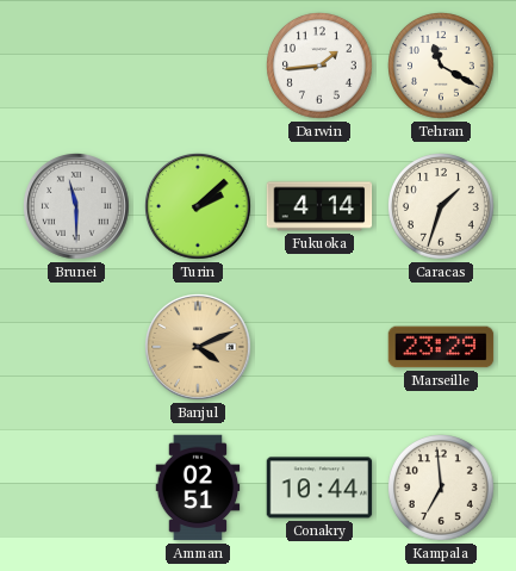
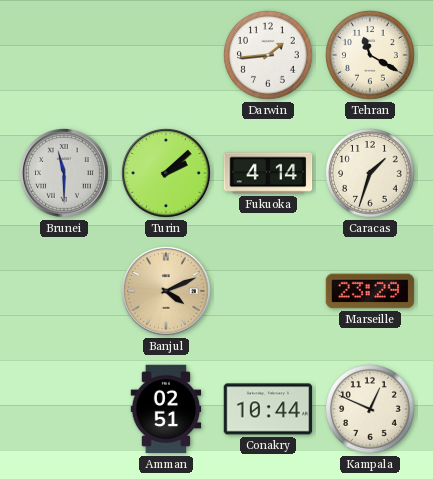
Kampala: 6:59 -> 12:49
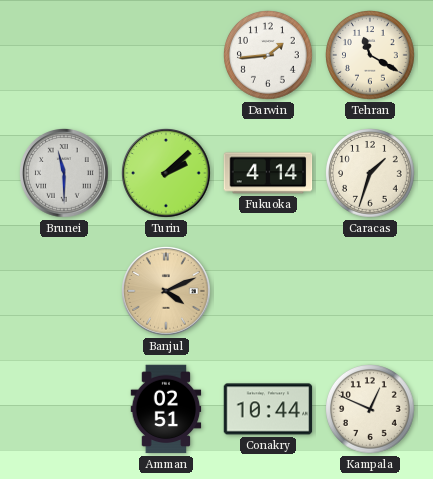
Marseille: 23:29 -> none
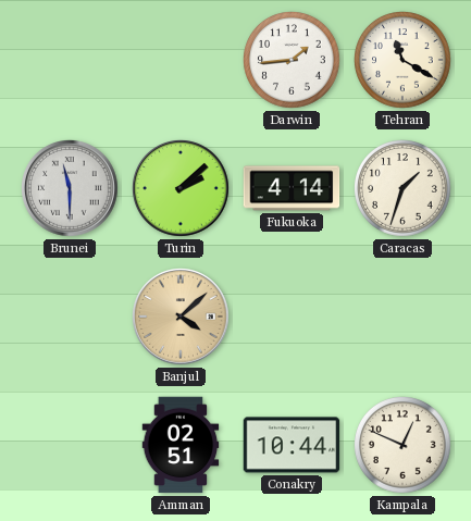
Banjul: 4:11 -> 4:08
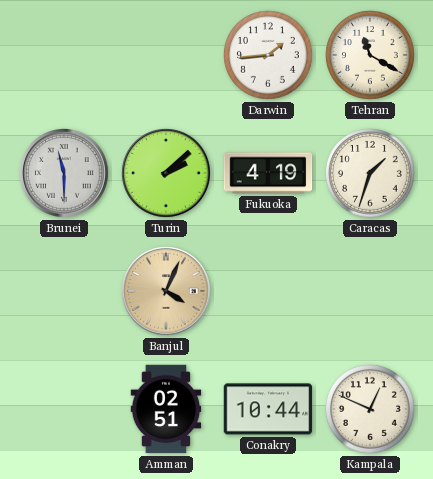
Fukuoka: 4:14 -> 4:19
Banjul: 4:08 -> 4:04
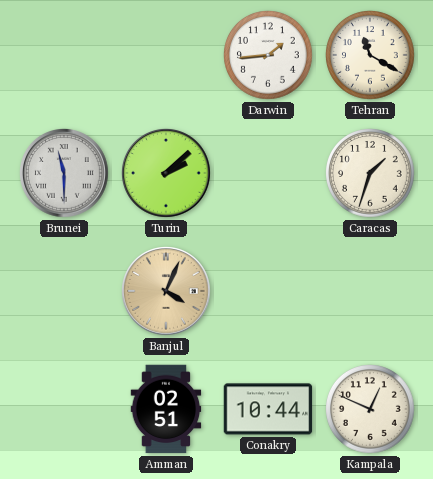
Fukuoka: 4:19 -> none
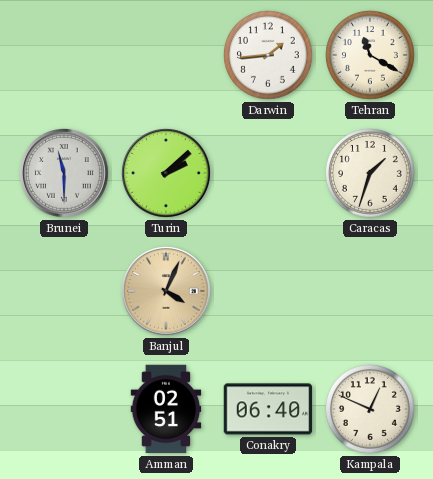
Conakry: 10:44 -> 06:40
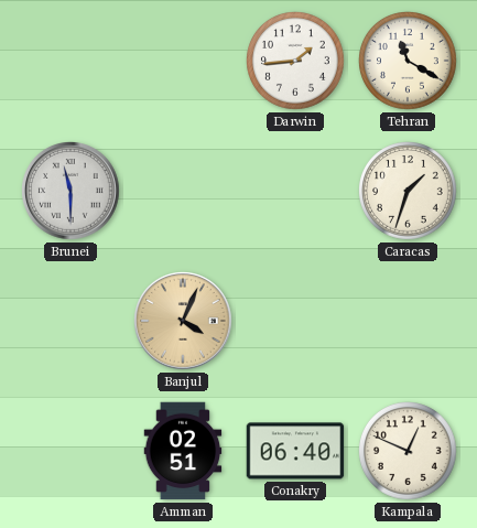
Turin: 2:08 -> none
